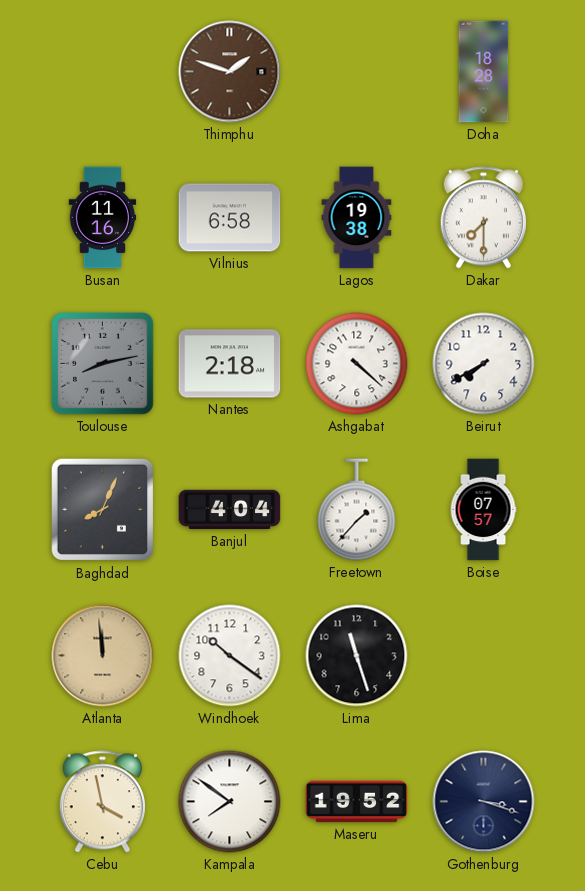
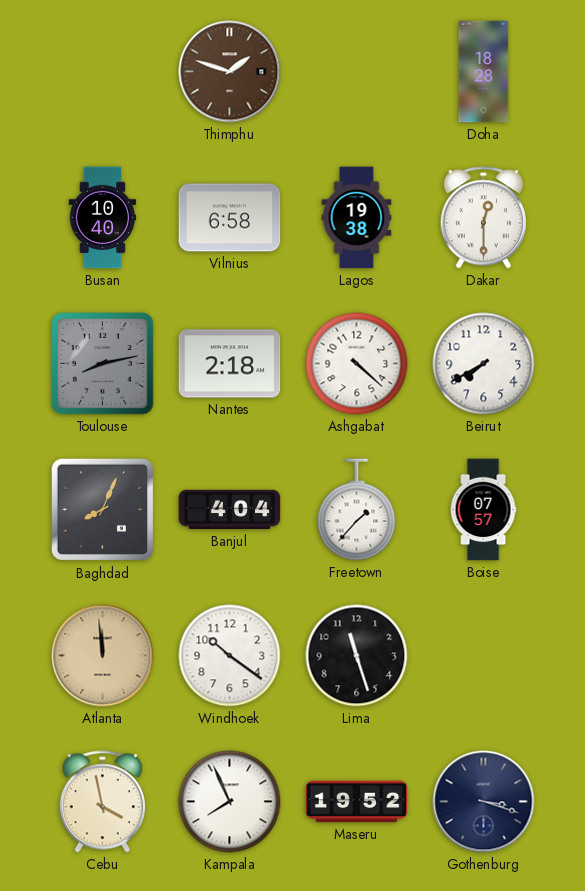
Busan: 11:16 -> 10:40
Dakar: 7:30 -> 12:30
Kampala: 7:51 -> 7:56
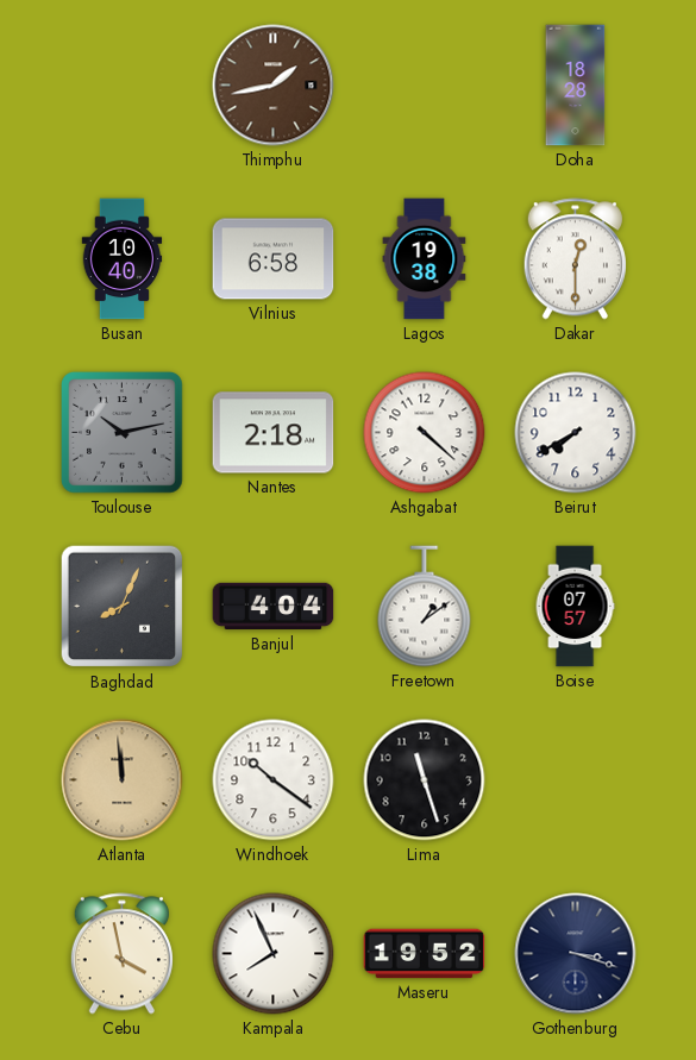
Thimphu: 1:48 -> 1:43
Toulouse: 8:13 -> 10:13
Freetown: 1:37 -> 1:09
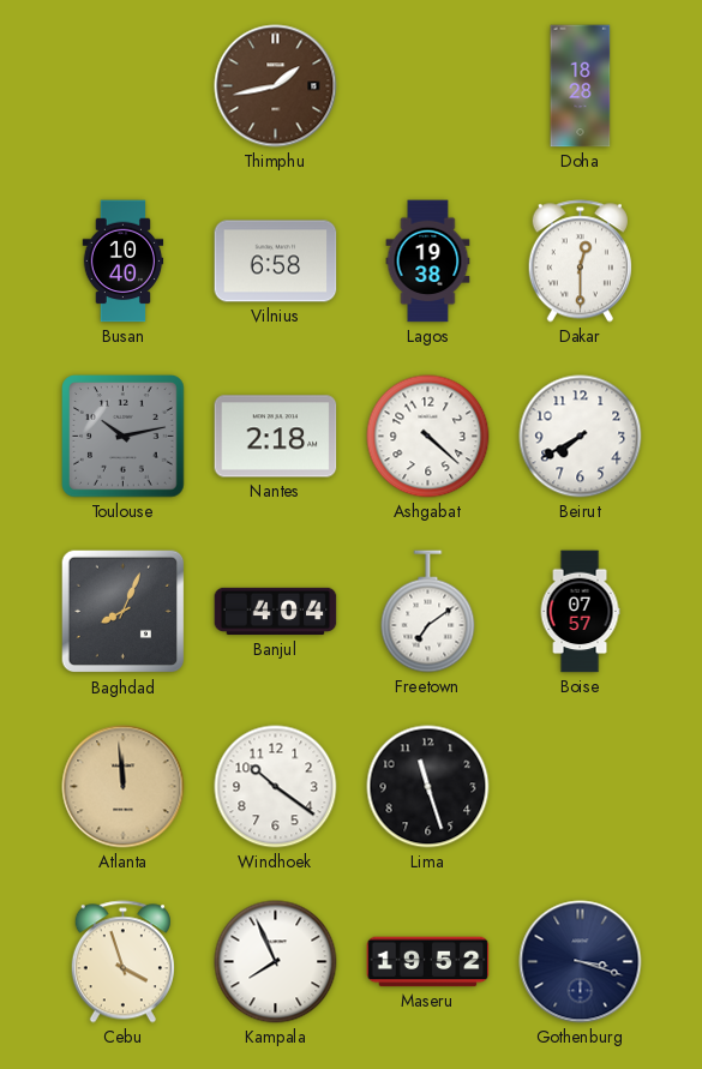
Freetown: 1:09 -> 7:09
Cebu: 3:58 -> 3:57
